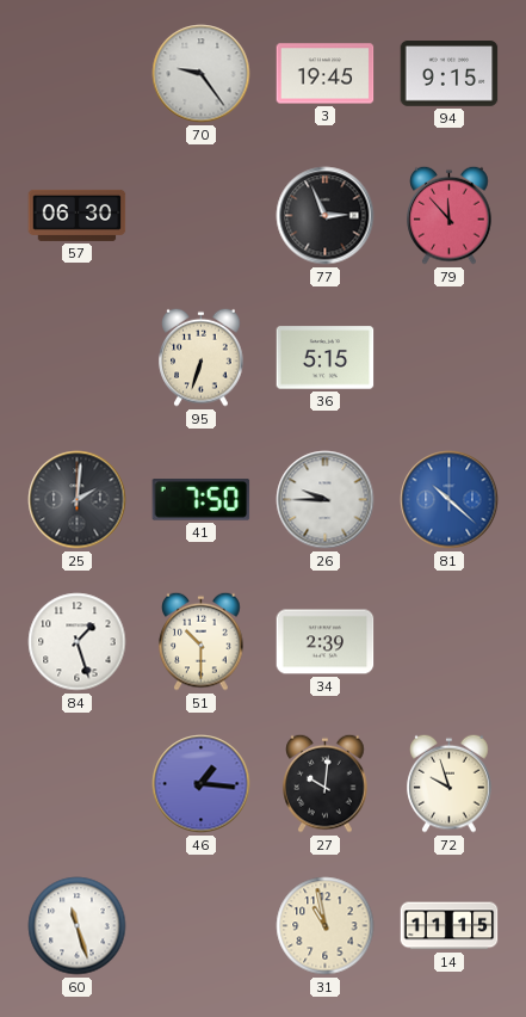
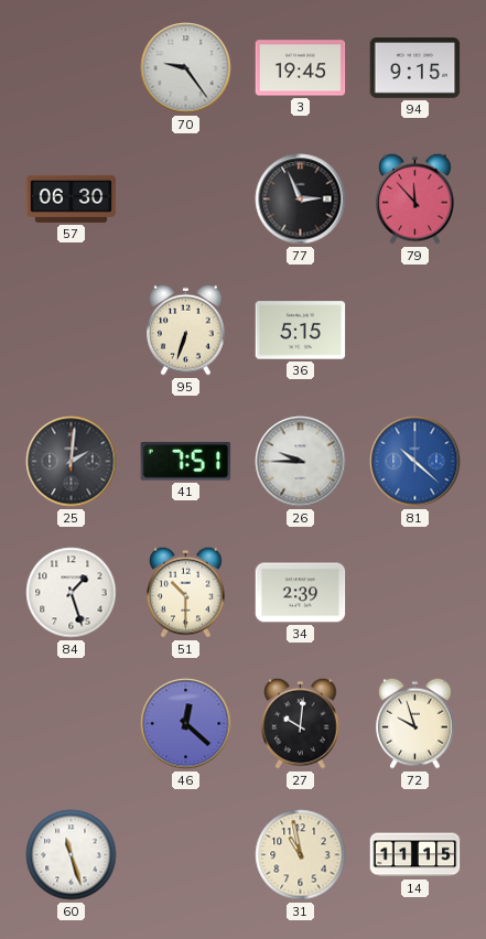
41: 7:50 -> 7:51
46: 1:16 -> 12:22
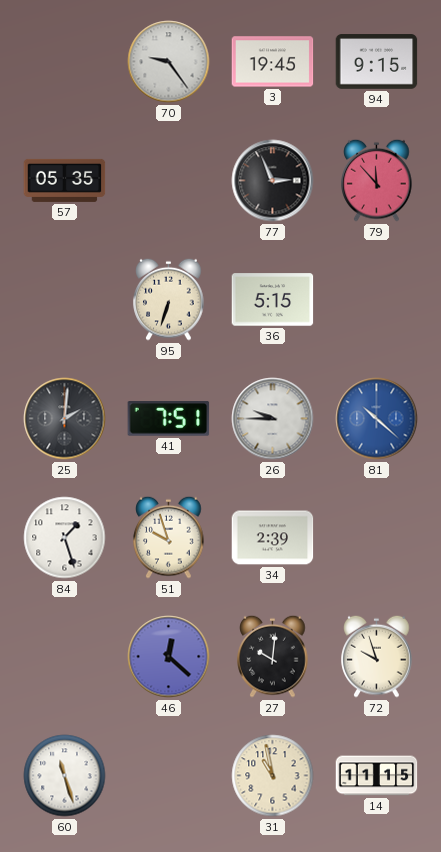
57: 06:30 -> 05:35
51: 10:30 -> 9:57
